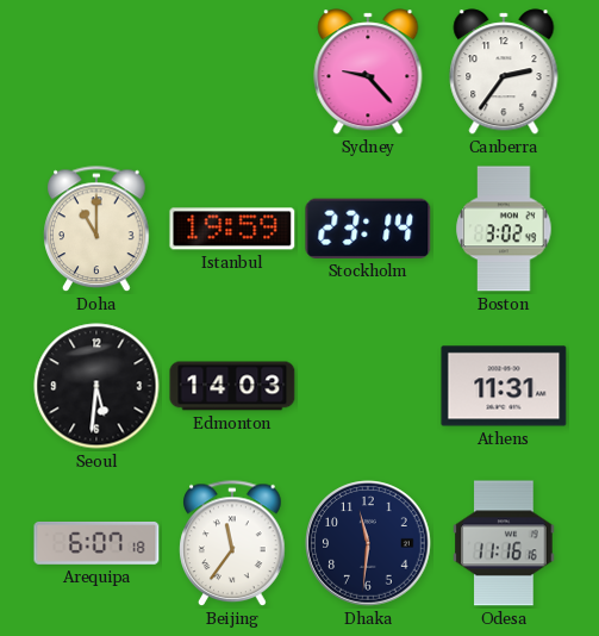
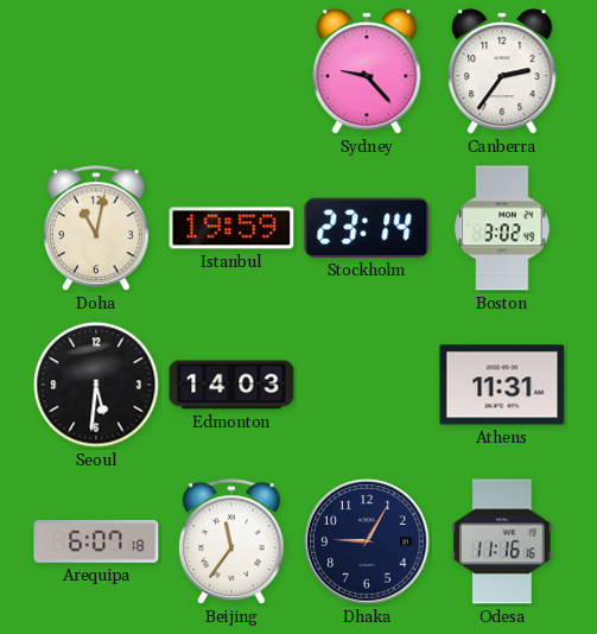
Doha: 11:00 -> 11:02
Dhaka: 11:31 -> 9:05
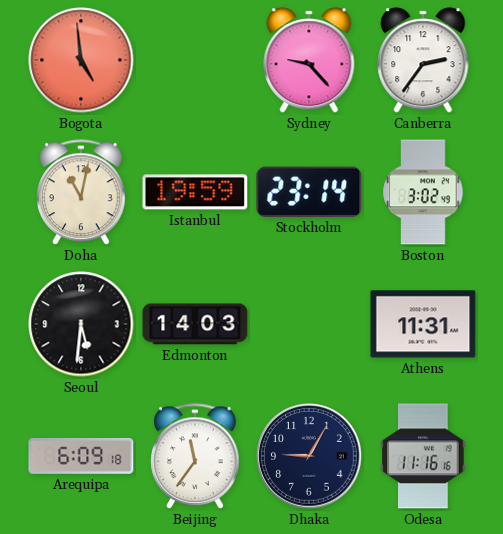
Bogota: none -> 4:59
Arequipa: 6:07 -> 6:09
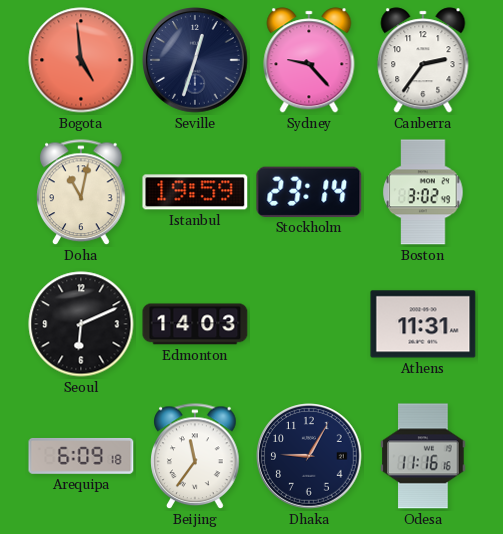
Seville: none -> 12:33
Seoul: 5:31 -> 6:11
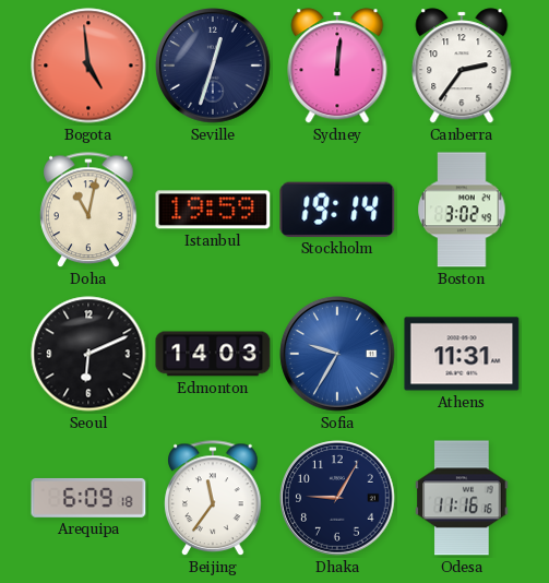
Sydney: 9:23 -> 12:01
Stockholm: 23:14 -> 19:14
Sofia: none -> 9:35
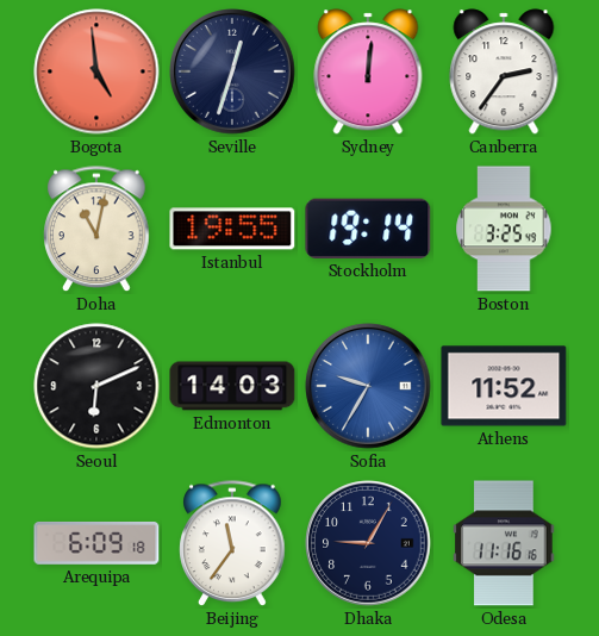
Istanbul: 19:59 -> 19:55
Boston: 3:02 -> 3:25
Athens: 11:31 -> 11:52
